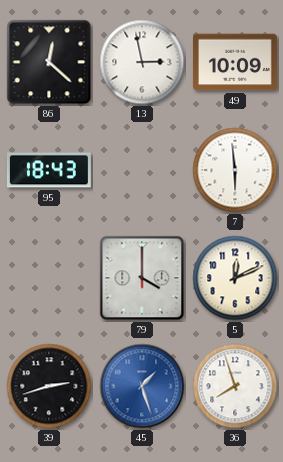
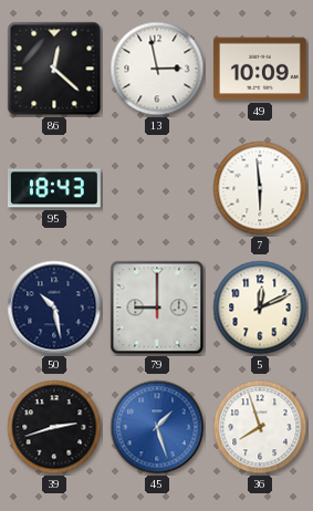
50: none -> 10:28
79: 4:00 -> 9:00
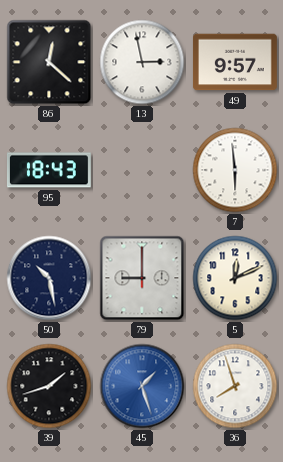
49: 10:09 -> 9:57
39: 2:42 -> 1:42
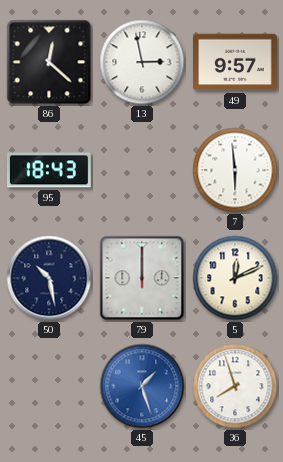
79: 9:00 -> 12:00
39: 1:42 -> none
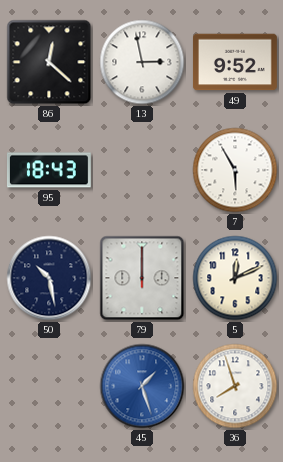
49: 9:57 -> 9:52
7: 5:59 -> 5:55
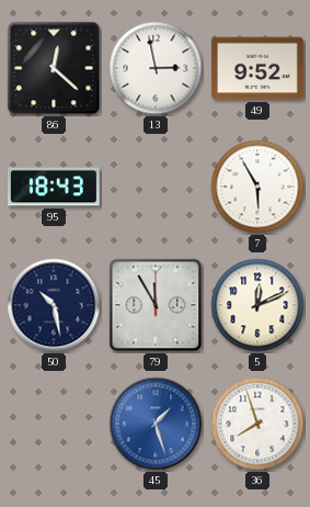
79: 12:00 -> 11:55
